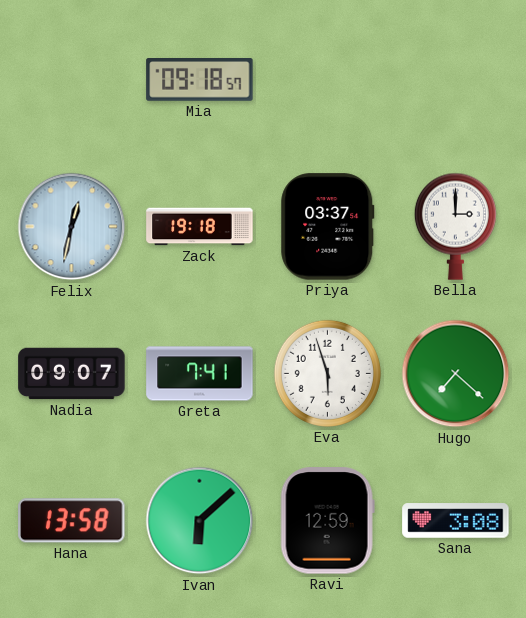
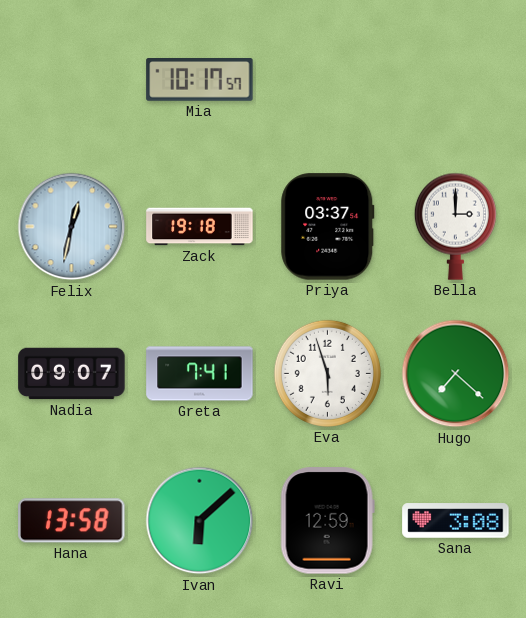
Mia: 09:18 -> 10:17
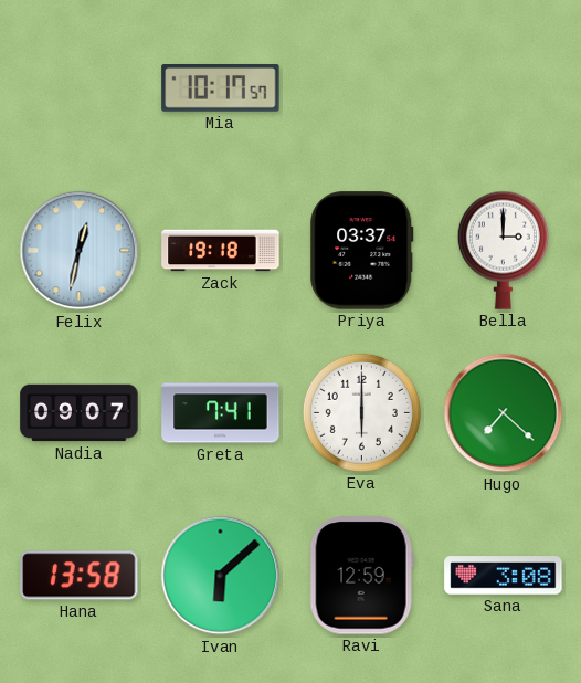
Eva: 5:57 -> 6:00
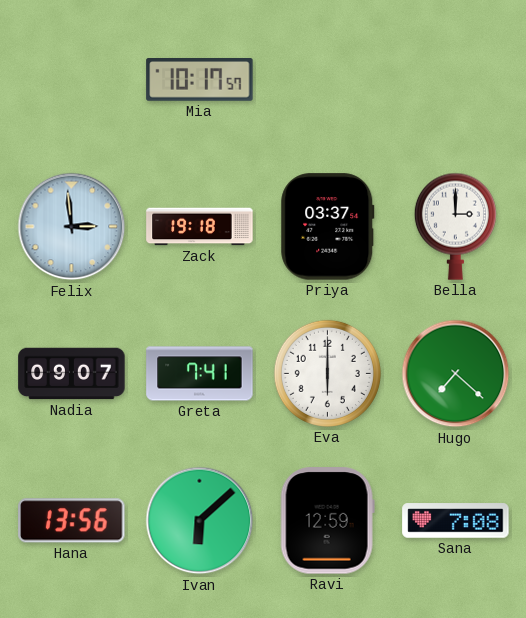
Felix: 12:32 -> 2:59
Hana: 13:58 -> 13:56
Sana: 3:08 -> 7:08
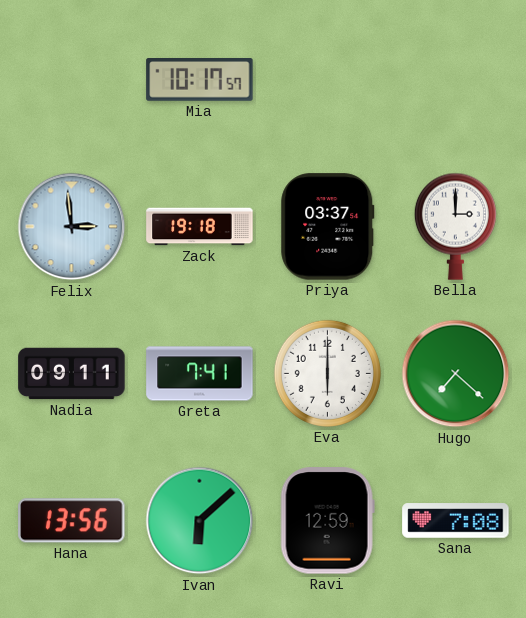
Nadia: 09:07 -> 09:11
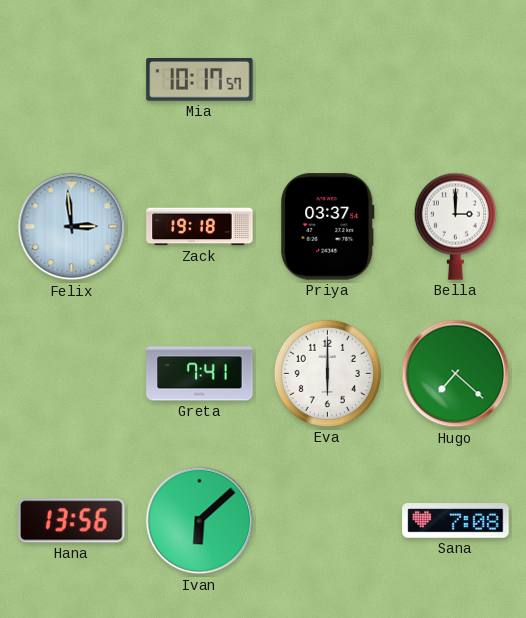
Nadia: 09:11 -> none
Ravi: 12:59 -> none
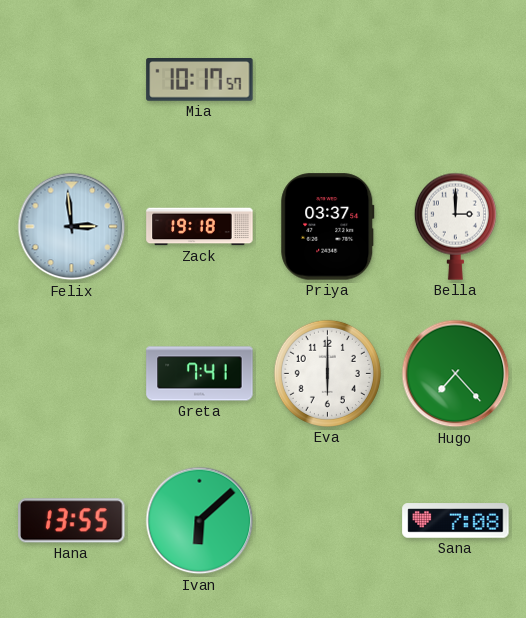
Hugo: 7:22 -> 7:23
Hana: 13:56 -> 13:55
